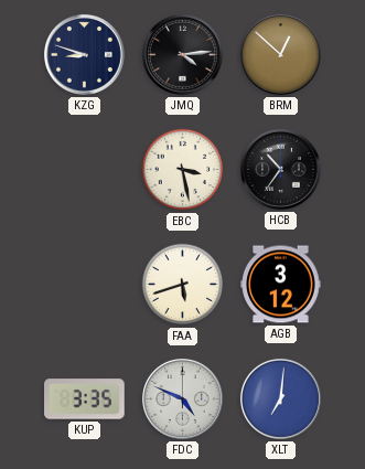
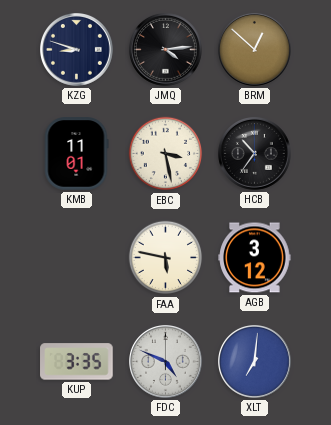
KMB: none -> 11:01
FAA: 5:42 -> 5:47
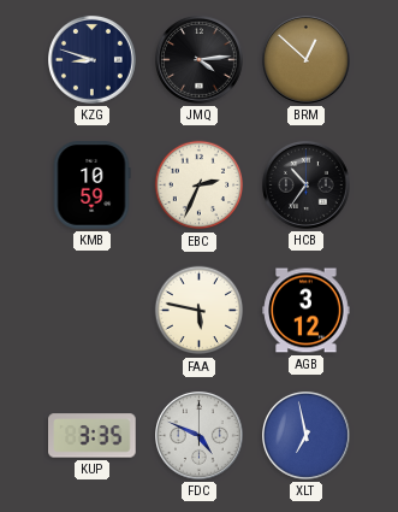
KMB: 11:01 -> 10:59
EBC: 3:28 -> 2:34
XLT: 7:01 -> 6:58
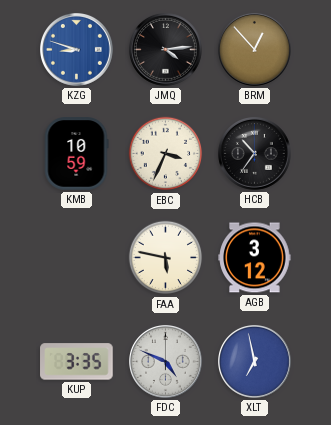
KZG dial: navy -> blue
BRM: 12:52 -> 12:53
EBC: 2:34 -> 3:34
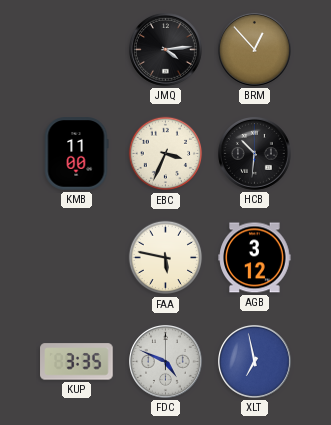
KZG: 8:48 -> none
KMB: 10:59 -> 11:00
HCB: 10:36 -> 10:31
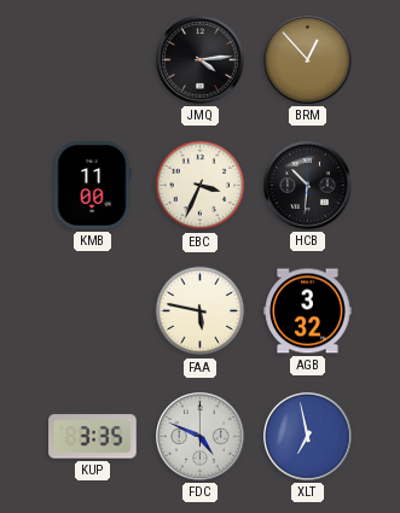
AGB: 3:12 -> 3:32
